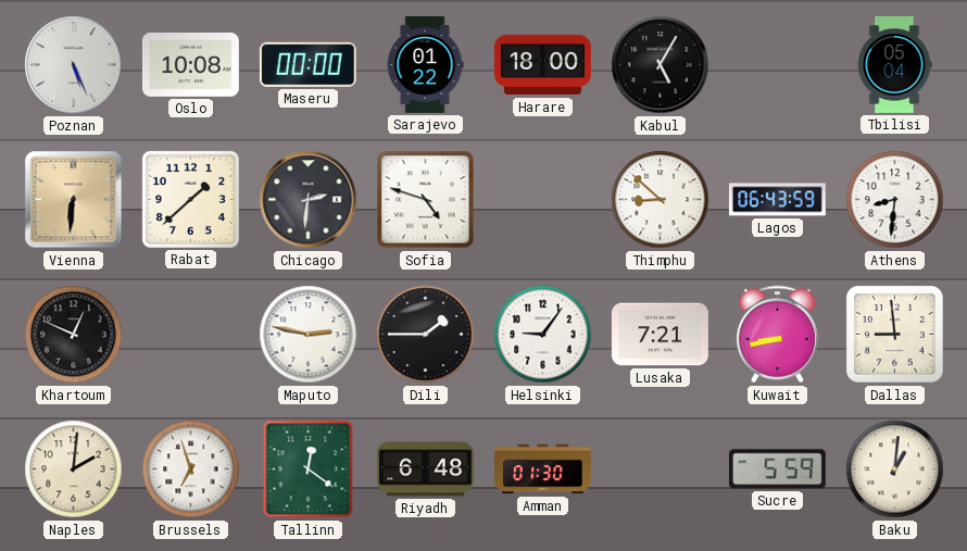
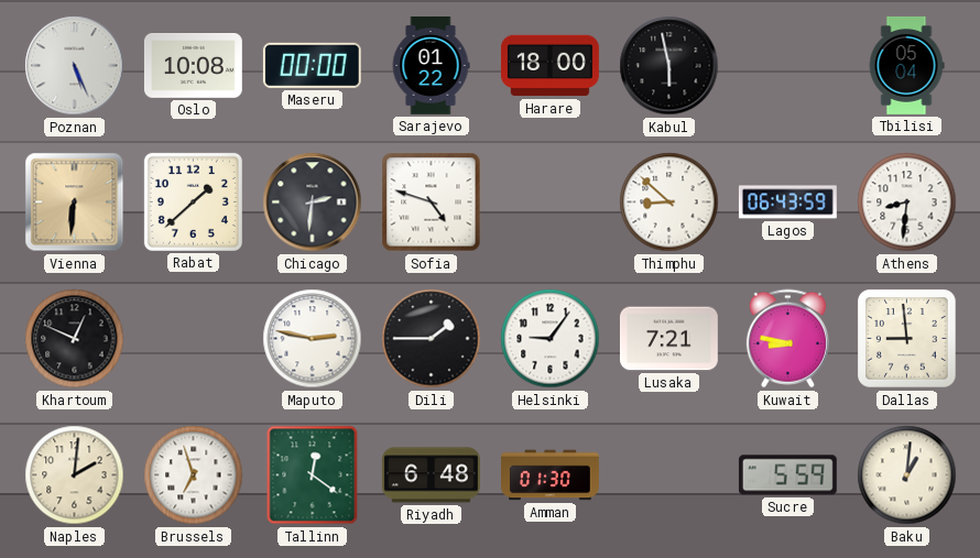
Kabul: 5:05 -> 5:58
Kuwait: 8:43 -> 8:47
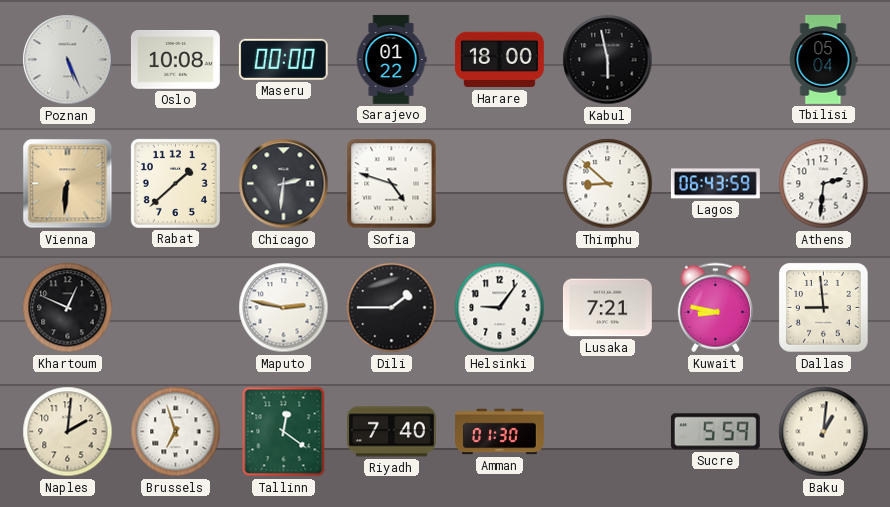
Athens: 8:31 -> 2:31
Riyadh: 6:48 -> 7:40
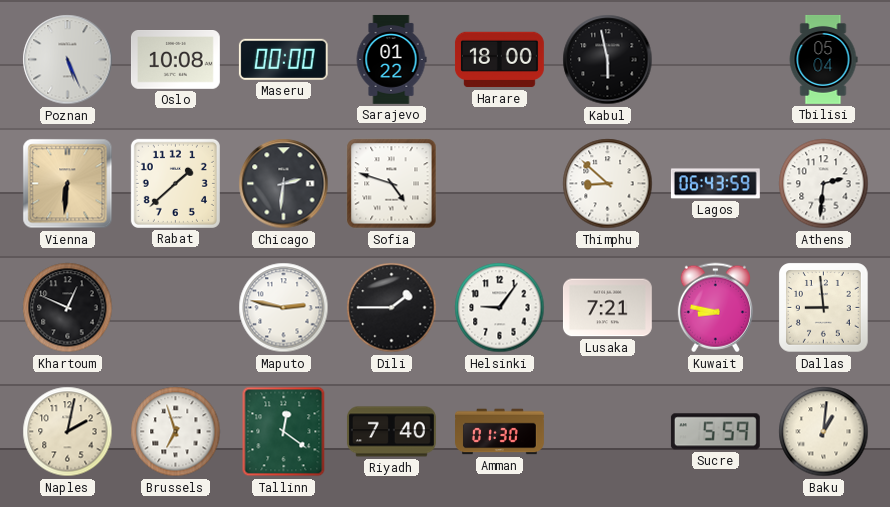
Naples: 2:01 -> 2:02
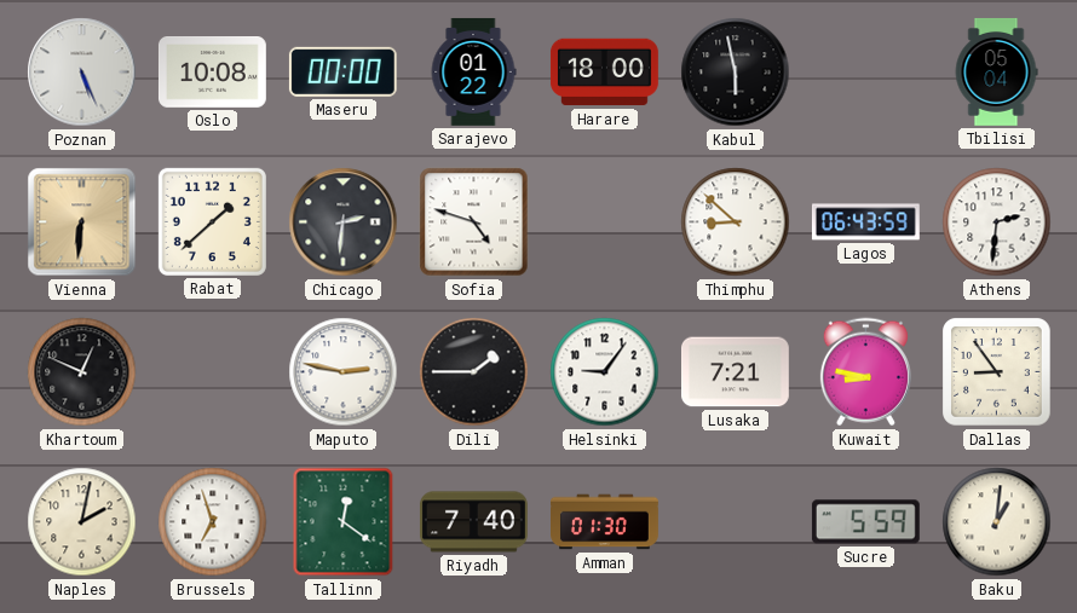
Dallas: 8:59 -> 8:54
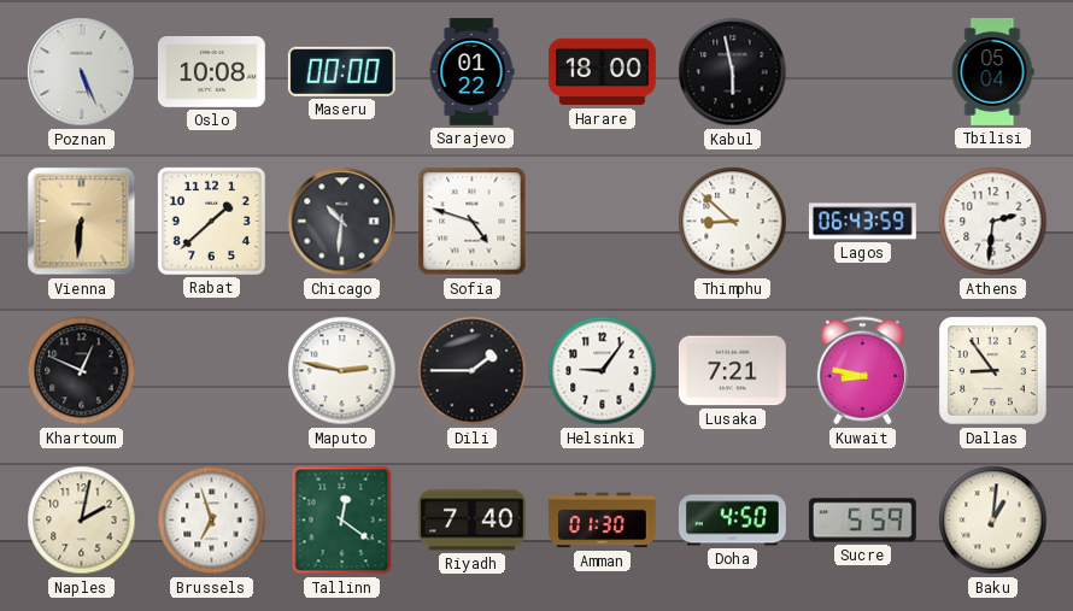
Chicago: 2:31 -> 10:31
Doha: none -> 4:50
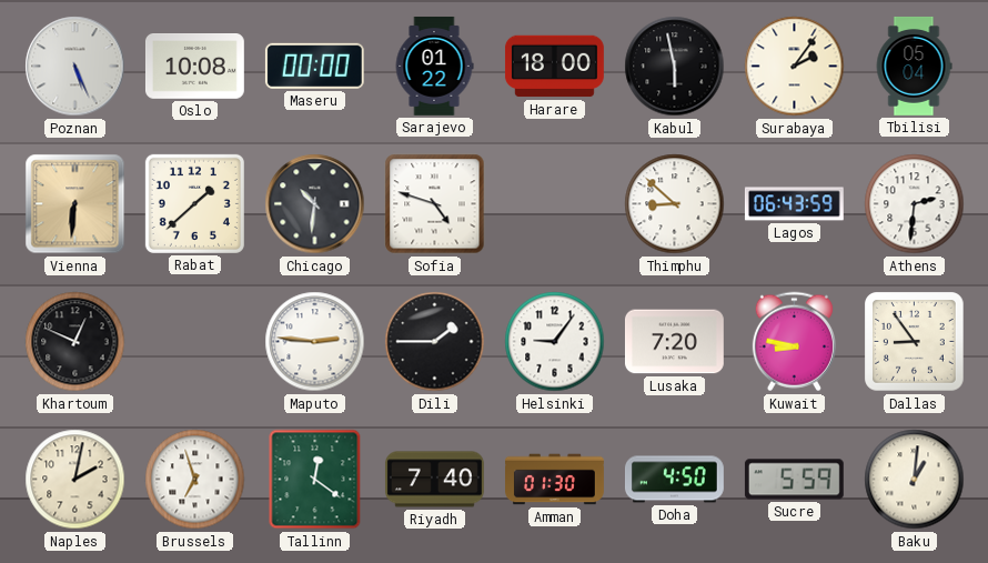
Surabaya: none -> 2:06
Maputo: 2:47 -> 2:46
Lusaka: 7:21 -> 7:20
